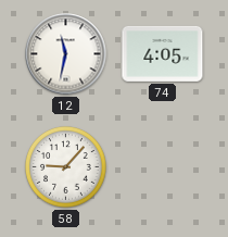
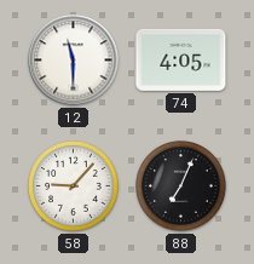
12: 11:32 -> 11:30
88: none -> 7:04
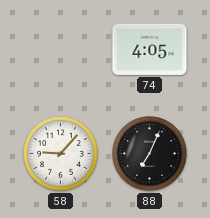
12: 11:30 -> none
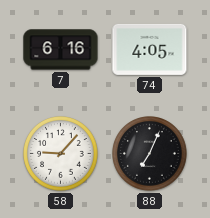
7: none -> 6:16
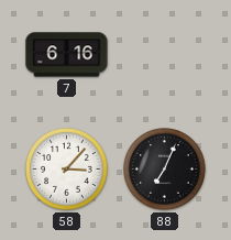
74: 4:05 -> none
58: 9:07 -> 3:07
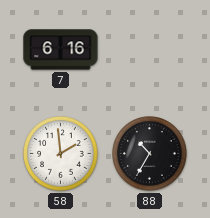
58: 3:07 -> 1:59
88: 7:04 -> 10:35
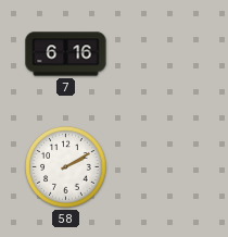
58: 1:59 -> 2:10
88: 10:35 -> none
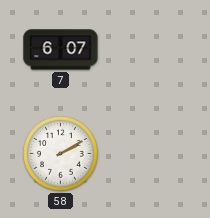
7: 6:16 -> 6:07
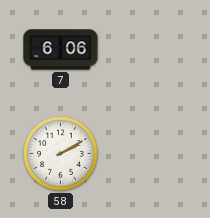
7: 6:07 -> 6:06
